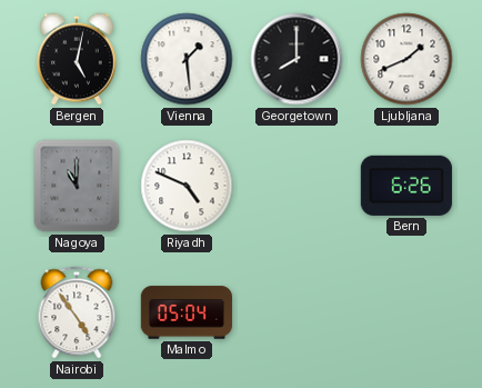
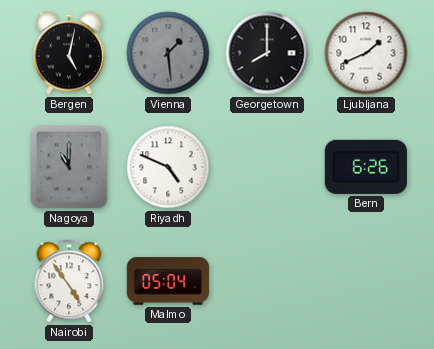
Vienna dial: white -> grey
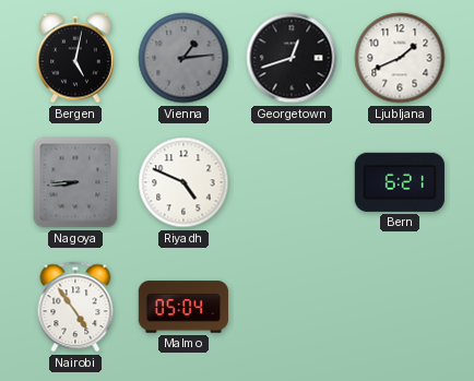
Vienna: 1:29 -> 1:14
Georgetown: 8:00 -> 12:42
Nagoya: 11:00 -> 8:44
Bern: 6:26 -> 6:21
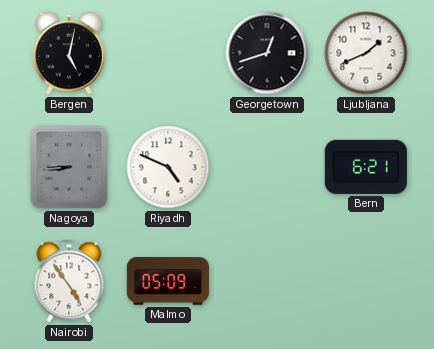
Vienna: 1:14 -> none
Malmo: 05:04 -> 05:09
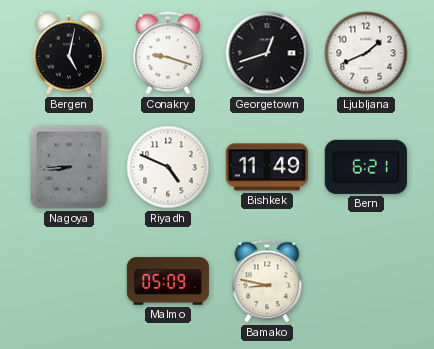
Conakry: none -> 9:18
Bishkek: none -> 11:49
Nairobi: 4:54 -> none
Bamako: none -> 8:47
